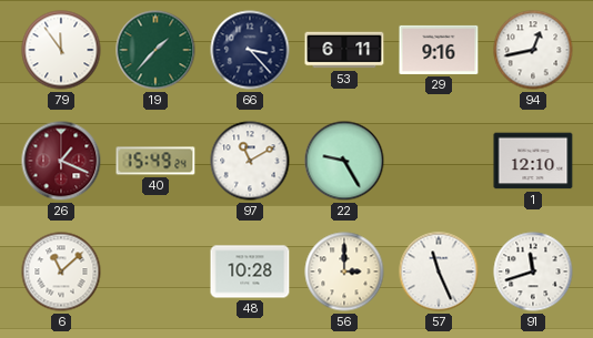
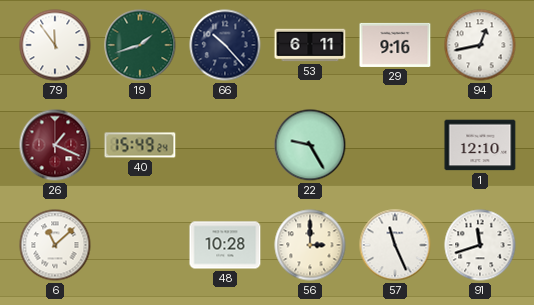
19: 1:37 -> 1:42
66: 3:23 -> 10:23
97: 11:10 -> none
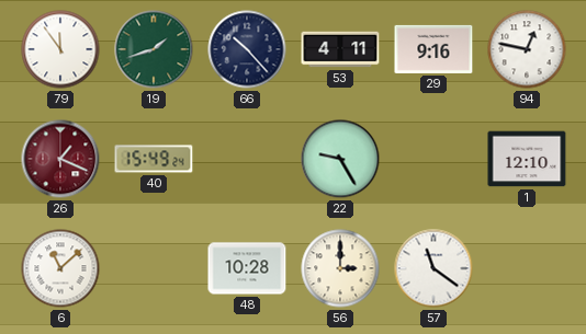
53: 6:11 -> 4:11
94: 12:43 -> 12:47
57: 11:26 -> 11:21
91: 11:42 -> none
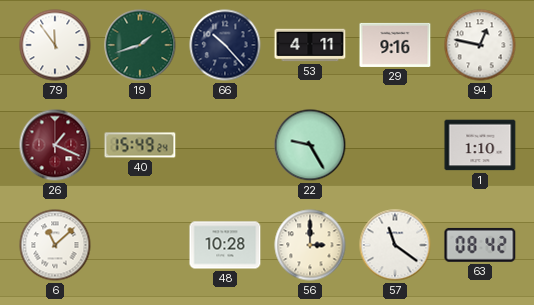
1: 12:10 -> 1:10
63: none -> 08:42
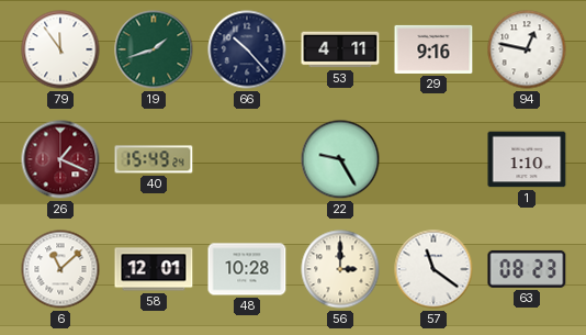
58: none -> 12:01
63: 08:42 -> 08:23
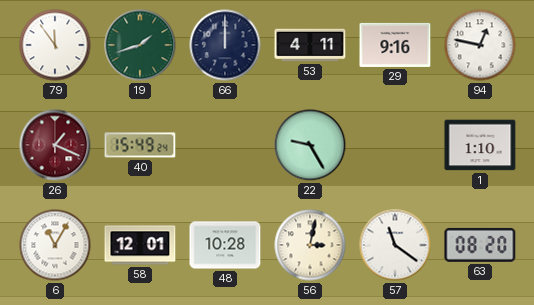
66: 10:23 -> 12:00
6: 11:08 -> 11:05
56: 3:00 -> 3:02
63: 08:23 -> 08:20
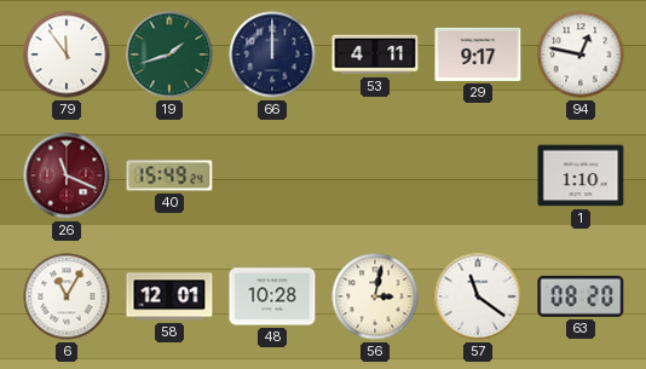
29: 9:16 -> 9:17
26: 1:19 -> 11:19
22: 9:25 -> none
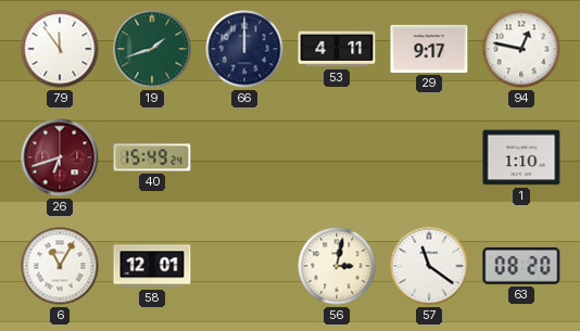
26: 11:19 -> 6:42
48: 10:28 -> none
